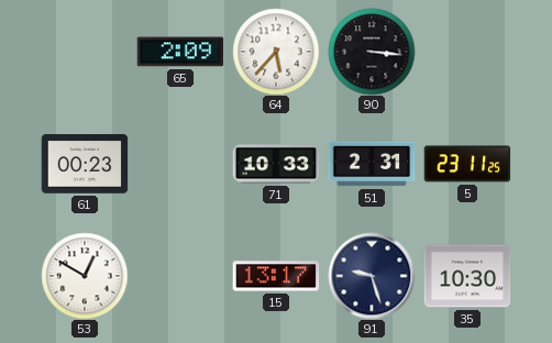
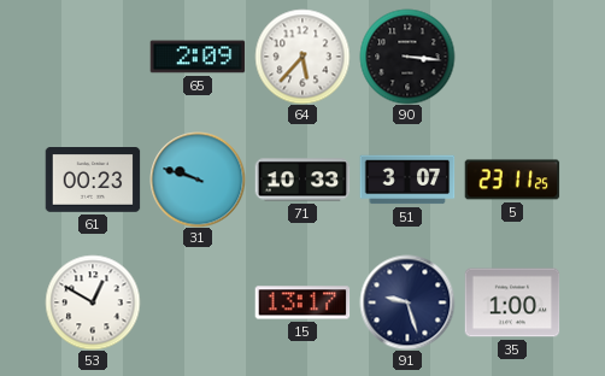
31: none -> 9:48
51: 2:31 -> 3:07
35: 10:30 -> 1:00
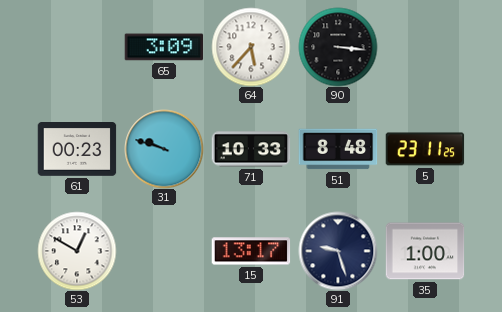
65: 2:09 -> 3:09
51: 3:07 -> 8:48
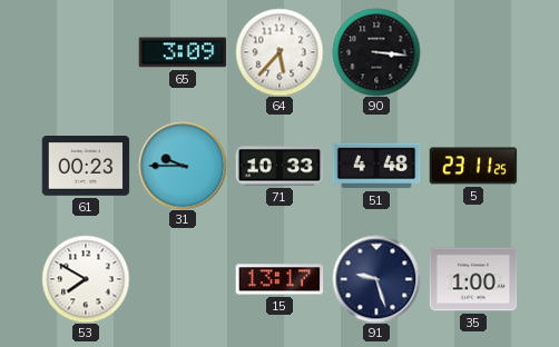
31: 9:48 -> 9:45
51: 8:48 -> 4:48
53: 12:50 -> 7:50
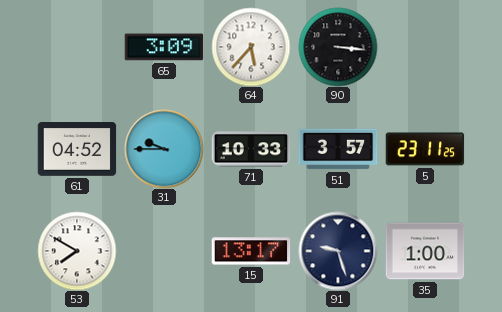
61: 00:23 -> 04:52
51: 4:48 -> 3:57
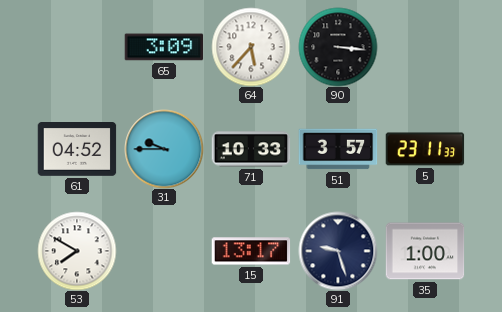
5: 23:11:25 -> 23:11:33
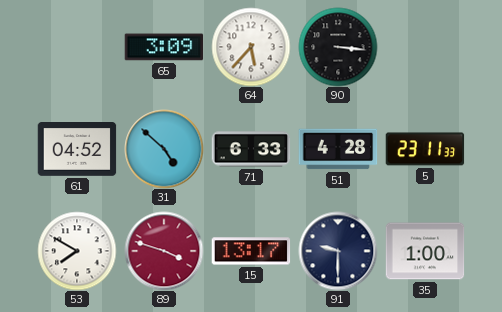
31: 9:45 -> 4:52
71: 10:33 -> 6:33
51: 3:57 -> 4:28
89: none -> 3:48
91: 9:27 -> 9:30
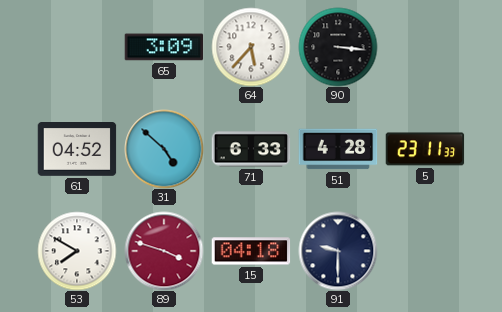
15: 13:17 -> 04:18
35: 1:00 -> none
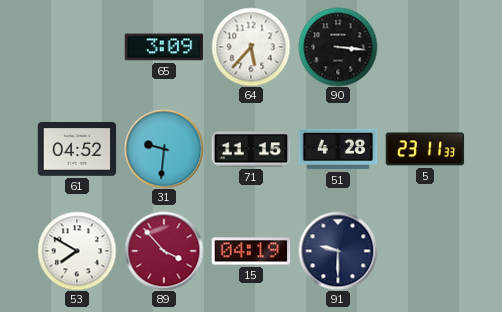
31: 4:52 -> 9:31
71: 6:33 -> 11:15
89: 3:48 -> 3:53
15: 04:18 -> 04:19
